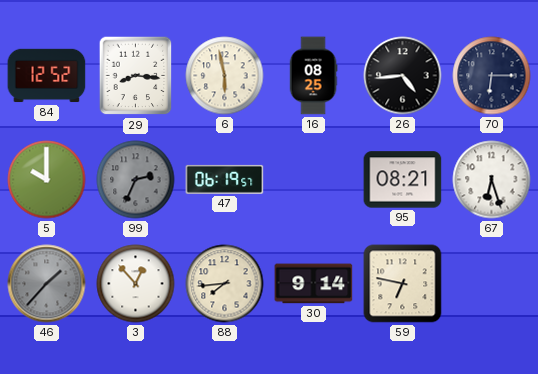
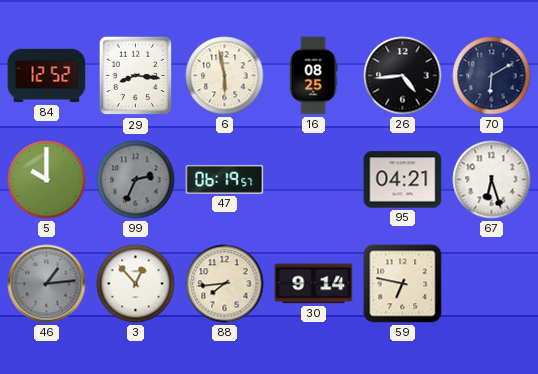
70: 6:15 -> 6:10
95: 08:21 -> 04:21
46: 1:37 -> 1:14
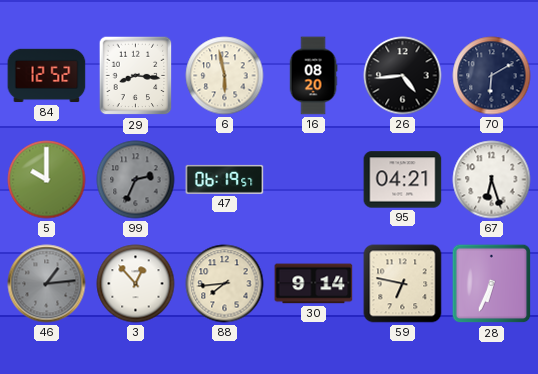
16: 08:25 -> 08:20
28: none -> 6:34
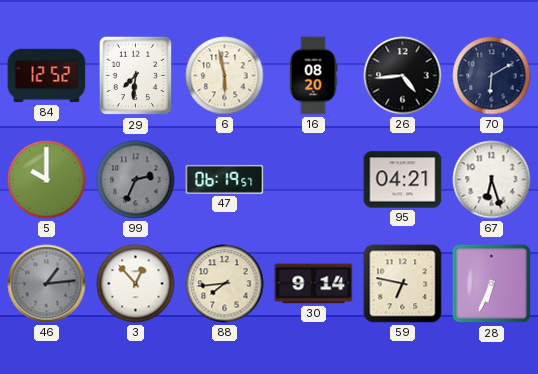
29: 8:16 -> 7:31
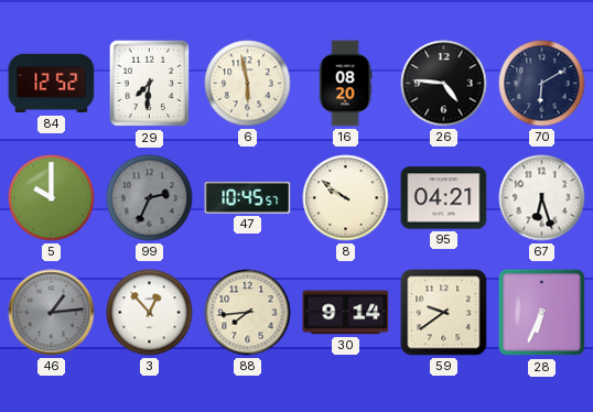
26: 4:44 -> 4:46
47: 06:19 -> 10:45
8: none -> 9:51
59: 6:47 -> 9:39
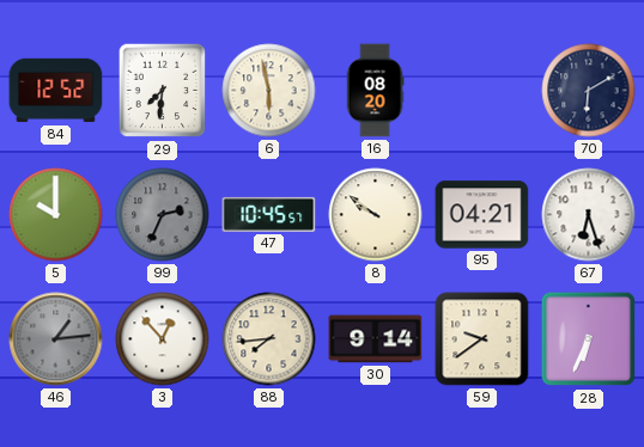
26: 4:46 -> none
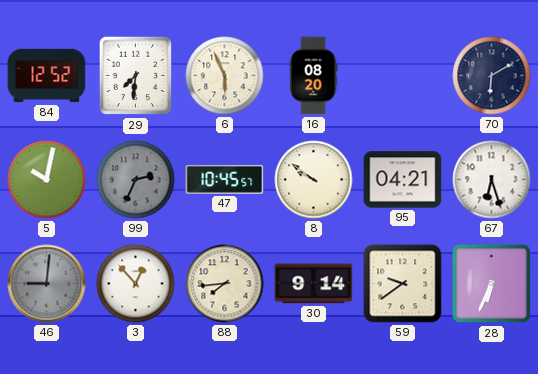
6: 5:58 -> 5:56
5: 10:00 -> 10:02
46: 1:14 -> 9:01
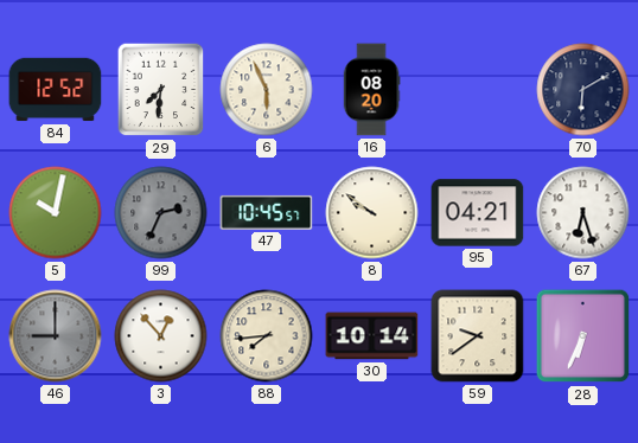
46: 9:01 -> 9:00
30: 9:14 -> 10:14
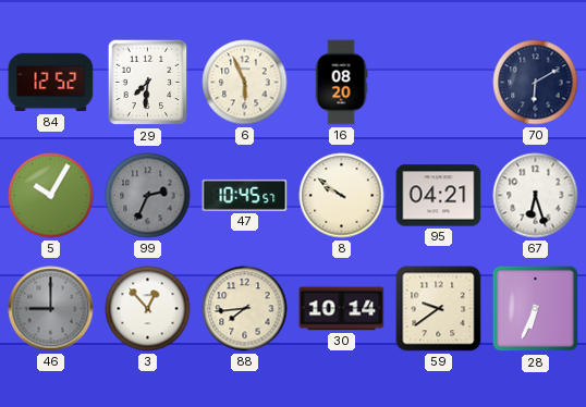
5: 10:02 -> 10:05
